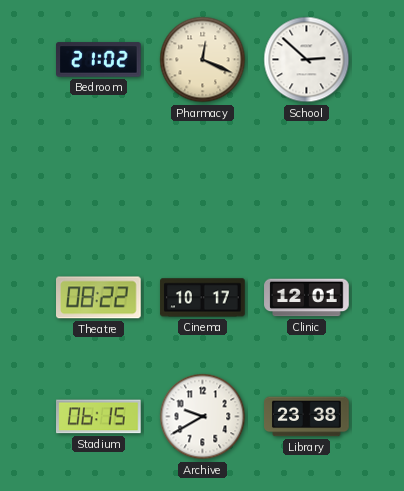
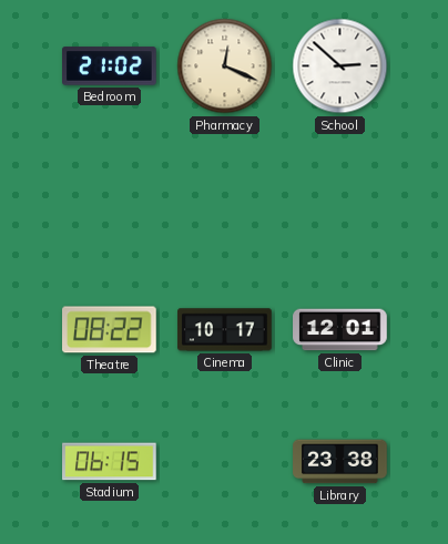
Archive: 9:40 -> none
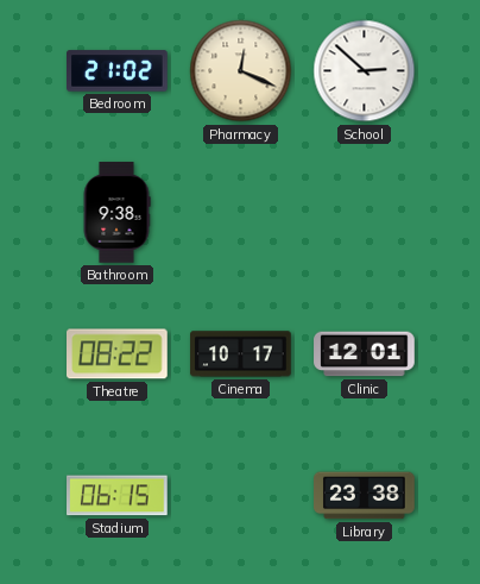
Bathroom: none -> 9:38
